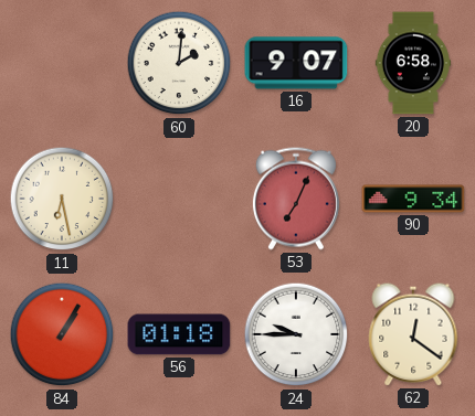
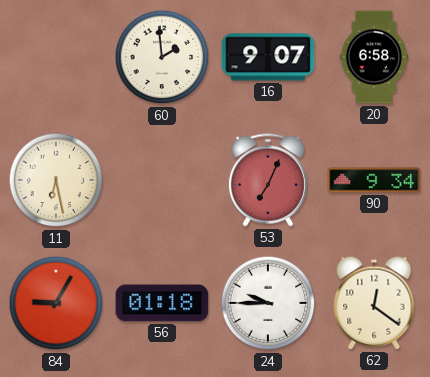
60: 2:01 -> 1:59
84: 1:05 -> 9:05
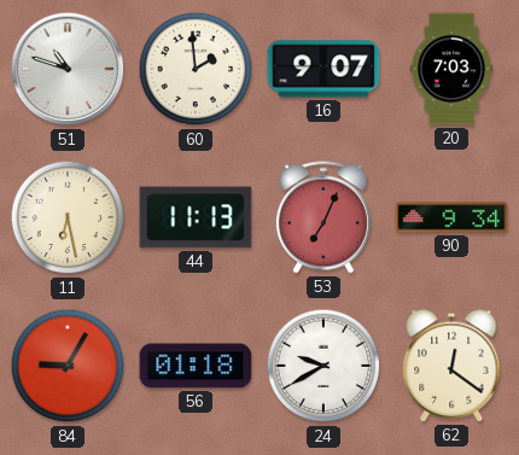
51: none -> 10:48
20: 6:58 -> 7:03
44: none -> 11:13
24: 9:45 -> 9:40
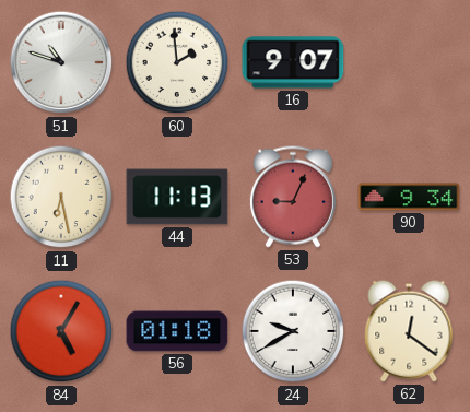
20: 7:03 -> none
53: 7:04 -> 9:04
84: 9:05 -> 5:05
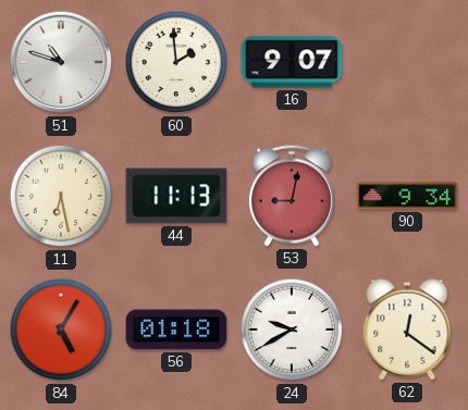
53: 9:04 -> 9:02
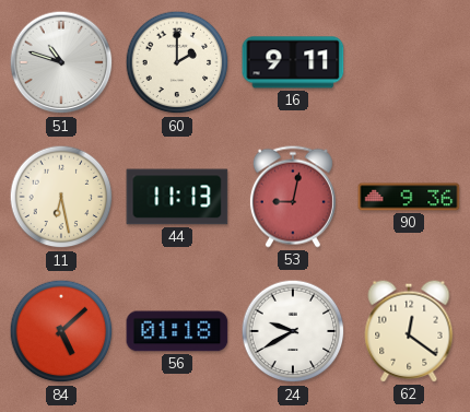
60: 1:59 -> 2:00
16: 9:07 -> 9:11
90: 9:34 -> 9:36
84: 5:05 -> 5:08
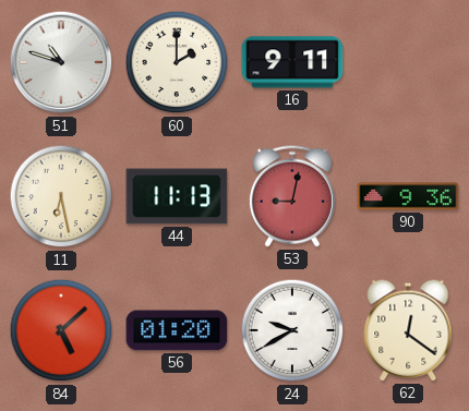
56: 01:18 -> 01:20
